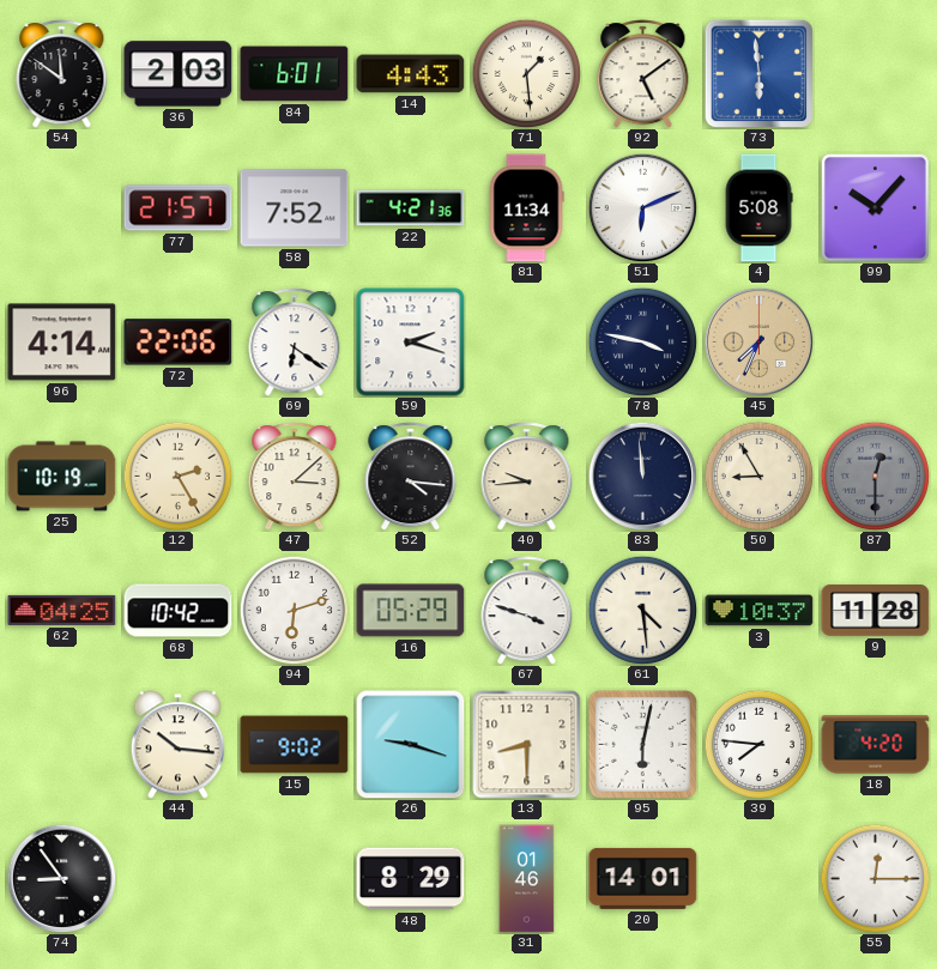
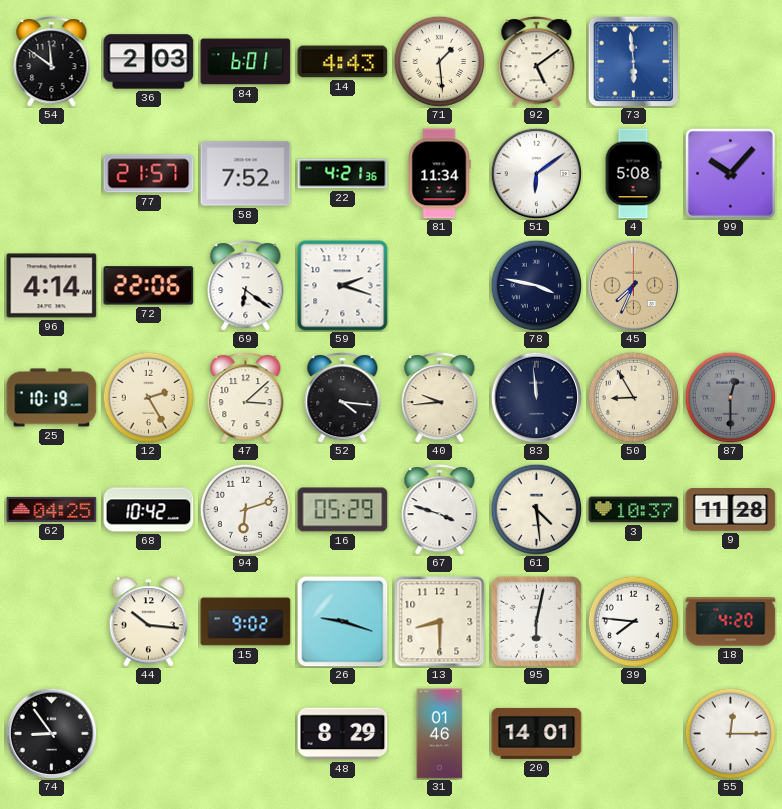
51: 6:11 -> 6:09
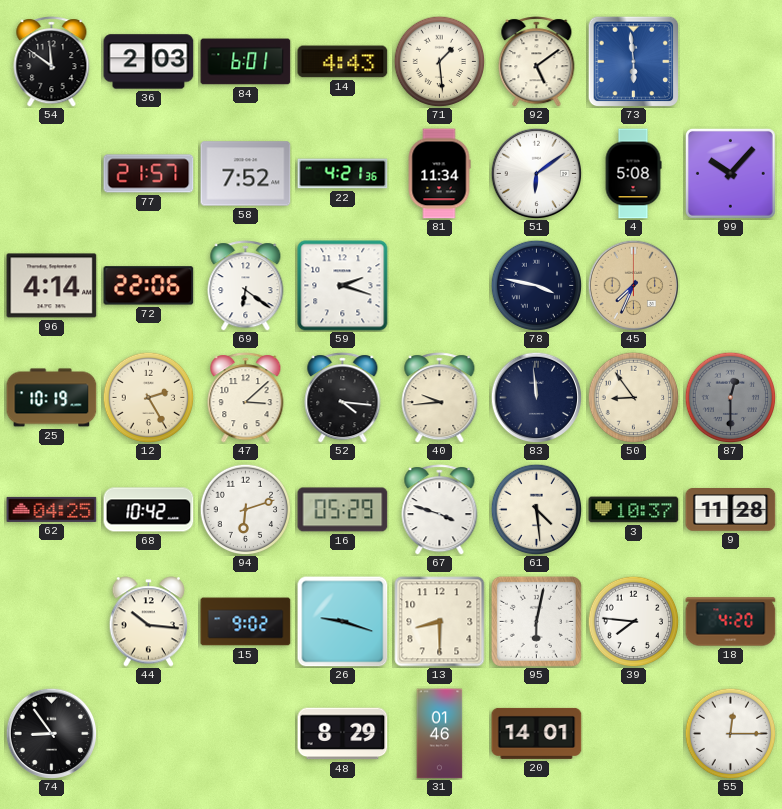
50: 8:55 -> 8:54
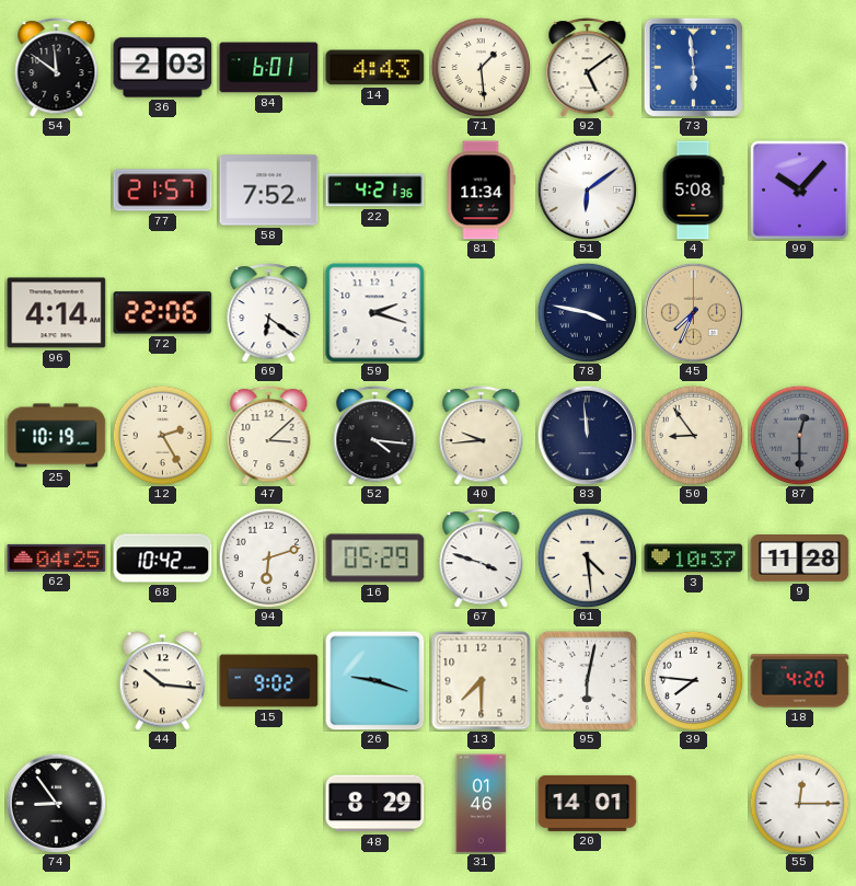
13: 8:30 -> 7:30
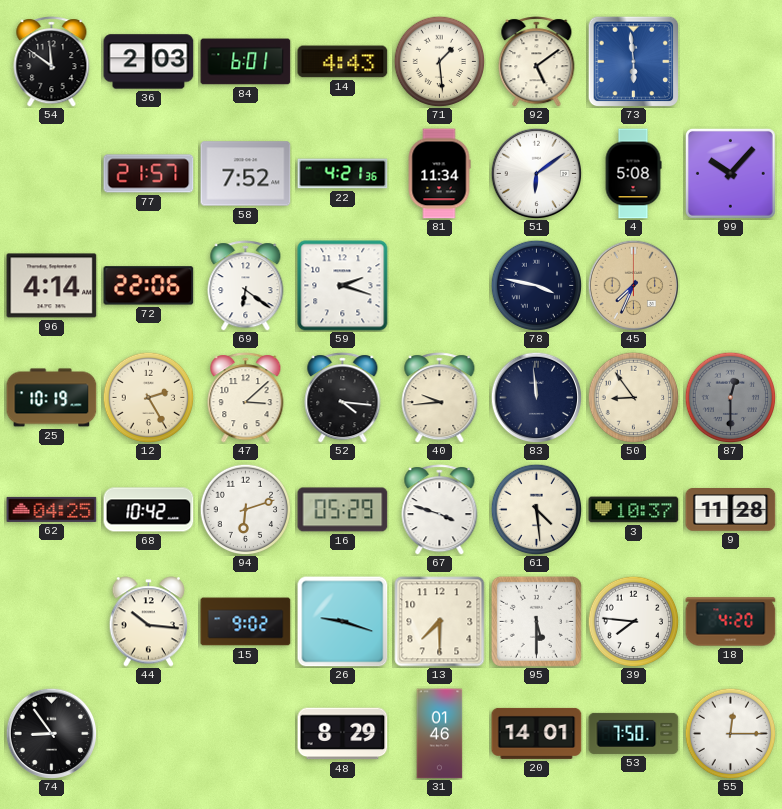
95: 6:02 -> 5:30
53: none -> 7:50
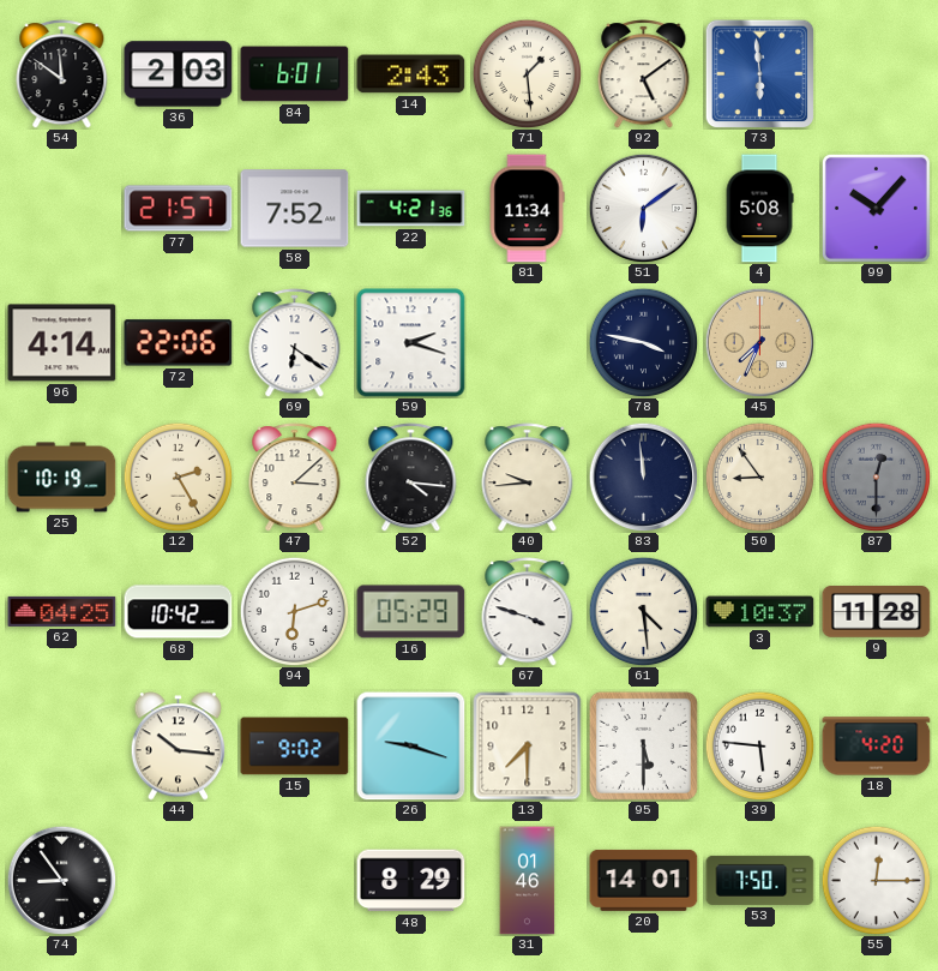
14: 4:43 -> 2:43
39: 7:46 -> 5:46
